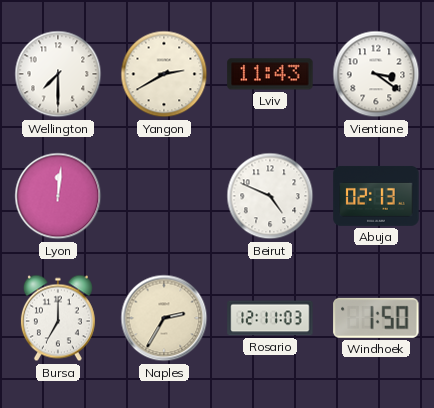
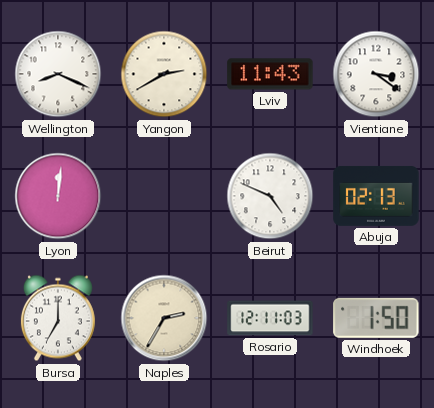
Wellington: 7:30 -> 8:19
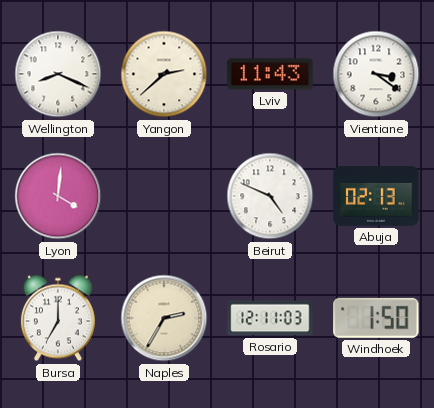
Yangon: 2:40 -> 2:38
Lyon: 12:01 -> 4:01
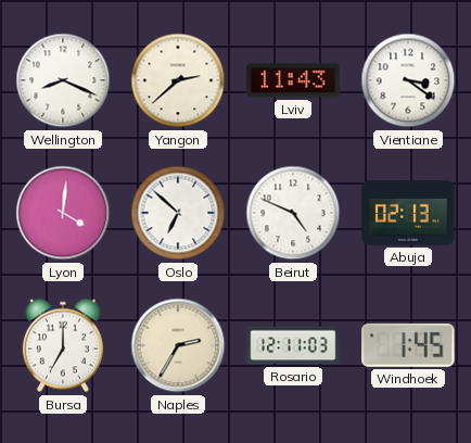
Oslo: none -> 6:52
Windhoek: 1:50 -> 1:45
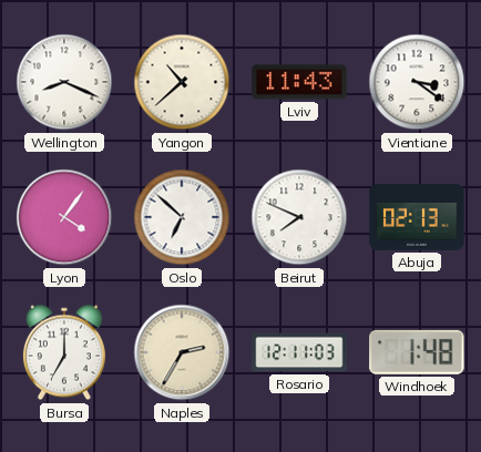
Yangon: 2:38 -> 10:38
Lyon: 4:01 -> 4:06
Beirut: 4:49 -> 7:49
Windhoek: 1:45 -> 1:48
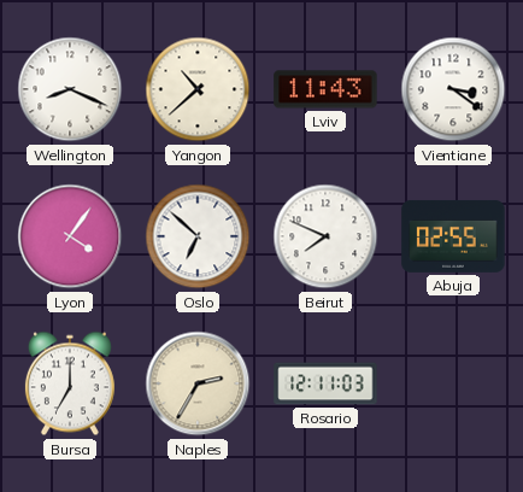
Abuja: 02:13 -> 02:55
Windhoek: 1:48 -> none
